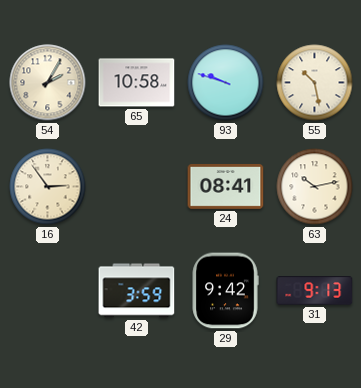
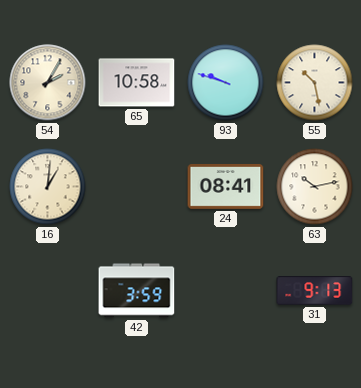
16: 2:54 -> 1:01
29: 9:42 -> none
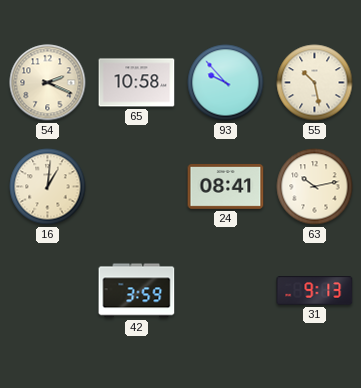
54: 2:05 -> 2:19
93: 9:48 -> 9:53
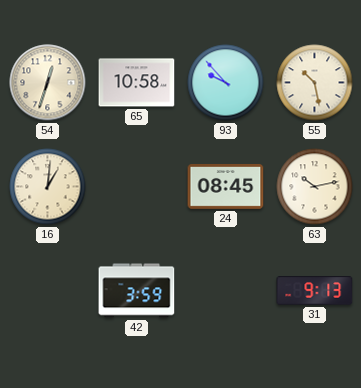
54: 2:19 -> 12:33
24: 08:41 -> 08:45
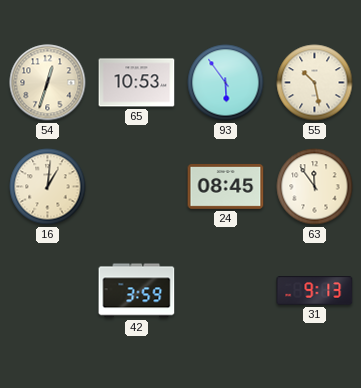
65: 10:58 -> 10:53
93: 9:53 -> 5:54
63: 10:13 -> 11:54
